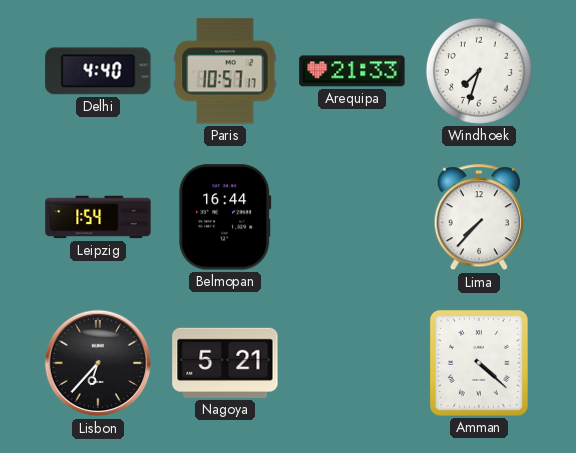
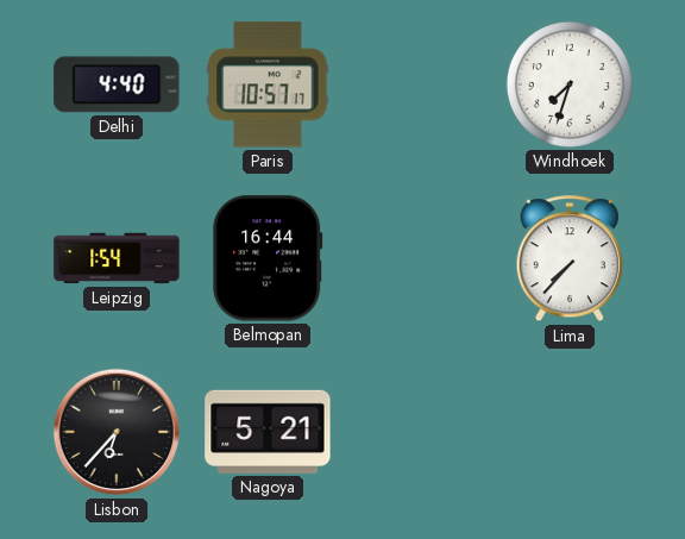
Arequipa: 21:33 -> none
Amman: 4:22 -> none
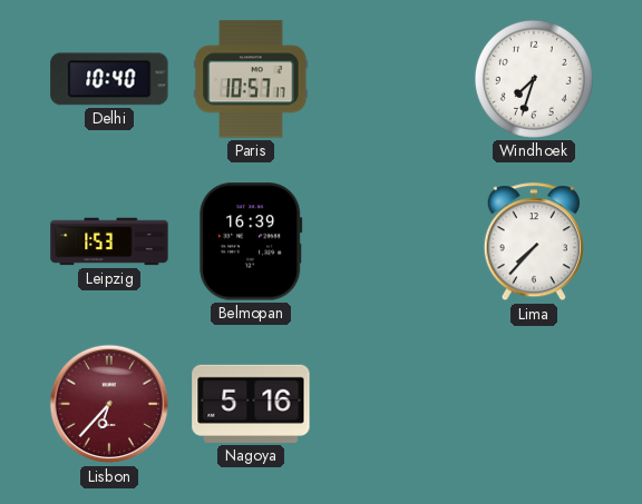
Delhi: 4:40 -> 10:40
Leipzig: 1:54 -> 1:53
Belmopan: 16:44 -> 16:39
Lisbon dial: black -> burgundy
Nagoya: 5:21 -> 5:16
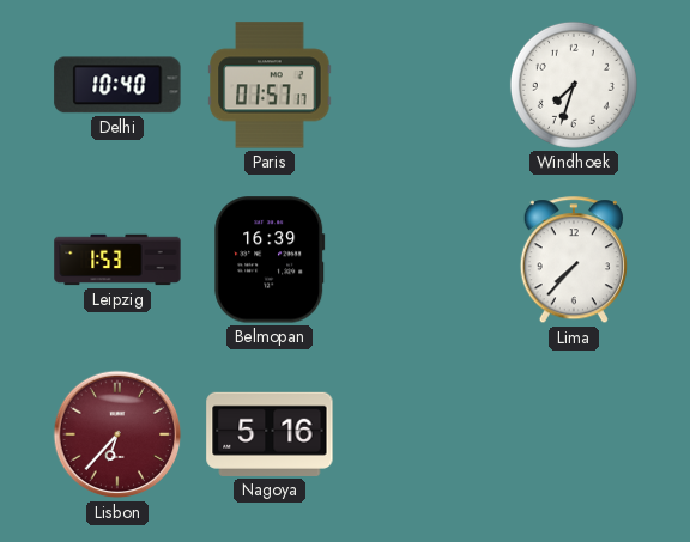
Paris: 10:57 -> 01:57
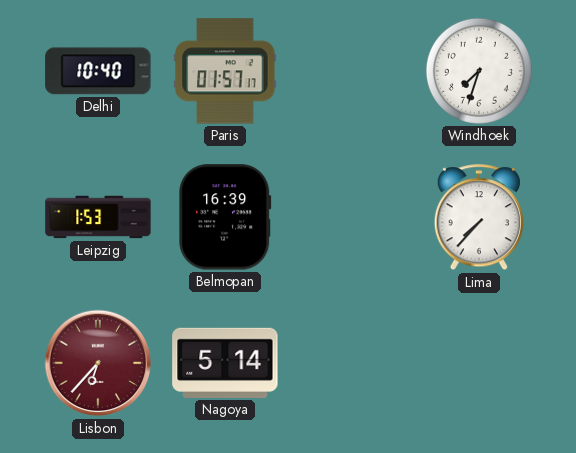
Nagoya: 5:16 -> 5:14
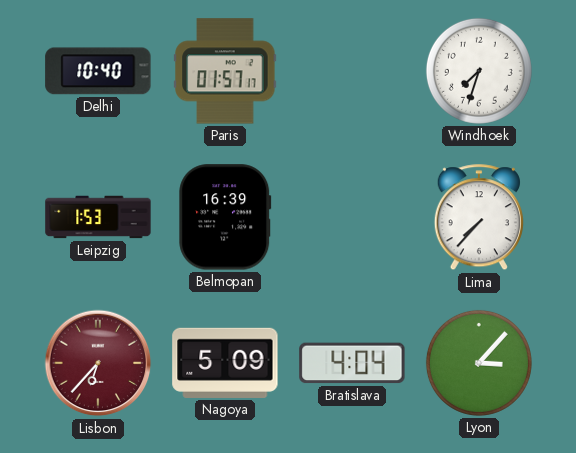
Nagoya: 5:14 -> 5:09
Bratislava: none -> 4:04
Lyon: none -> 3:07
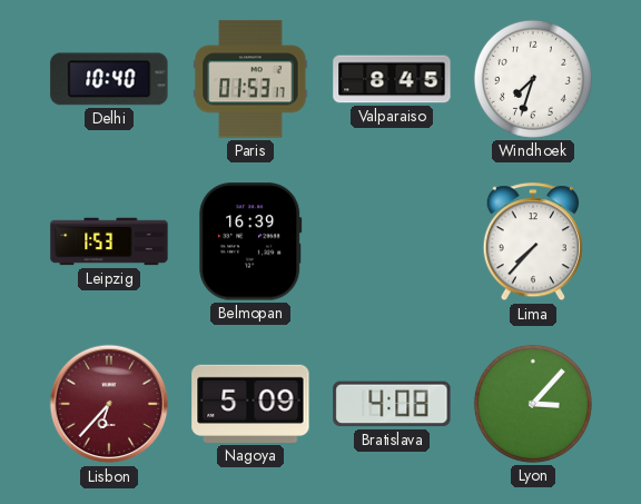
Paris: 01:57 -> 01:53
Valparaiso: none -> 8:45
Bratislava: 4:04 -> 4:08
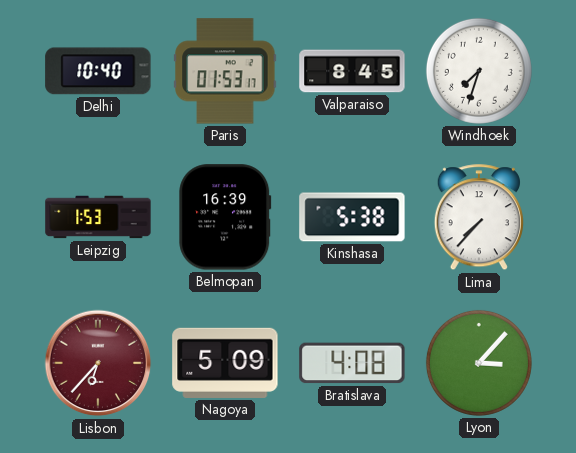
Kinshasa: none -> 5:38
